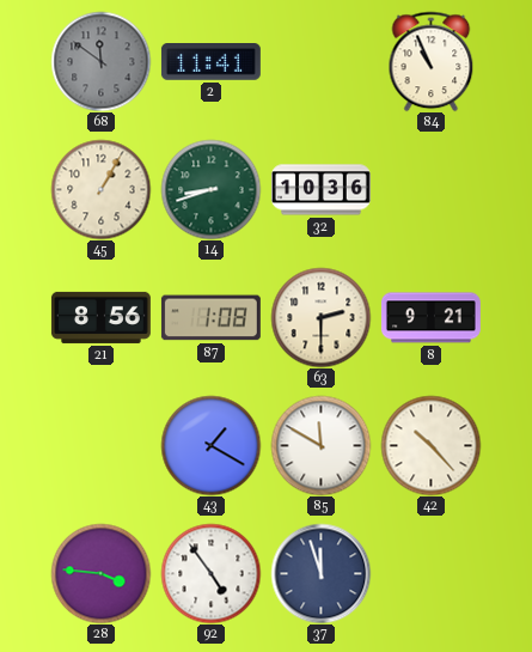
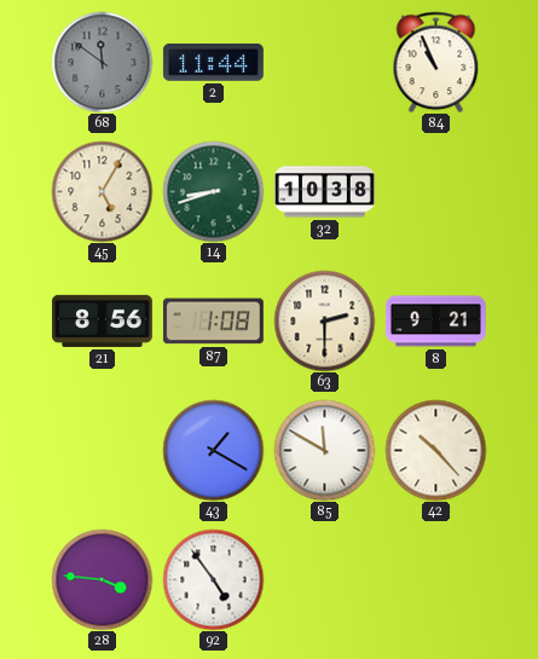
2: 11:41 -> 11:44
45: 1:05 -> 5:05
32: 10:36 -> 10:38
37: 11:57 -> none
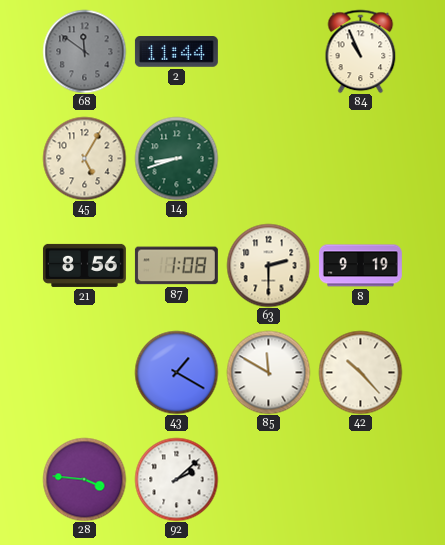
32: 10:38 -> none
8: 9:21 -> 9:19
92: 4:54 -> 2:08
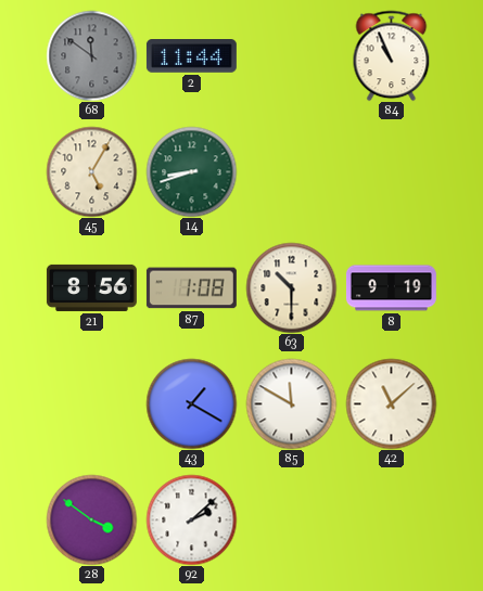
63: 2:30 -> 10:30
42: 10:23 -> 11:08
28: 3:46 -> 3:51
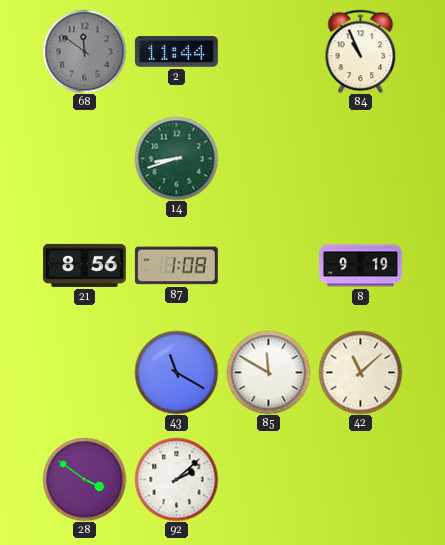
45: 5:05 -> none
63: 10:30 -> none
43: 1:20 -> 11:20
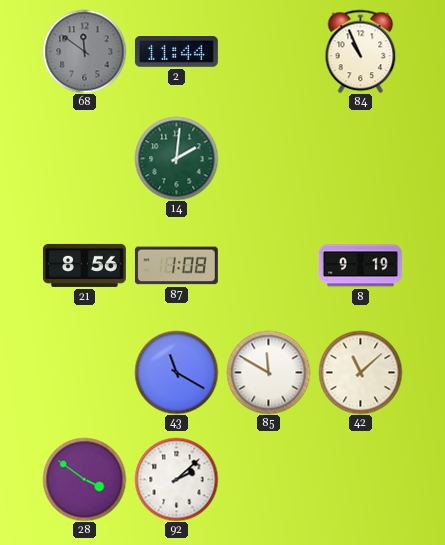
14: 8:42 -> 2:01
